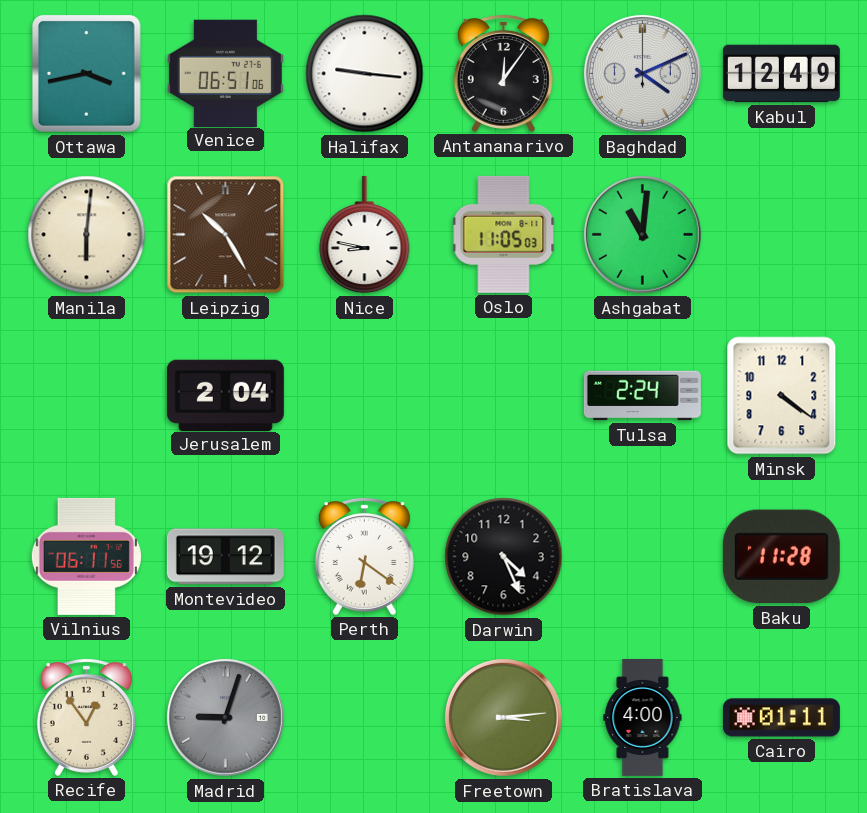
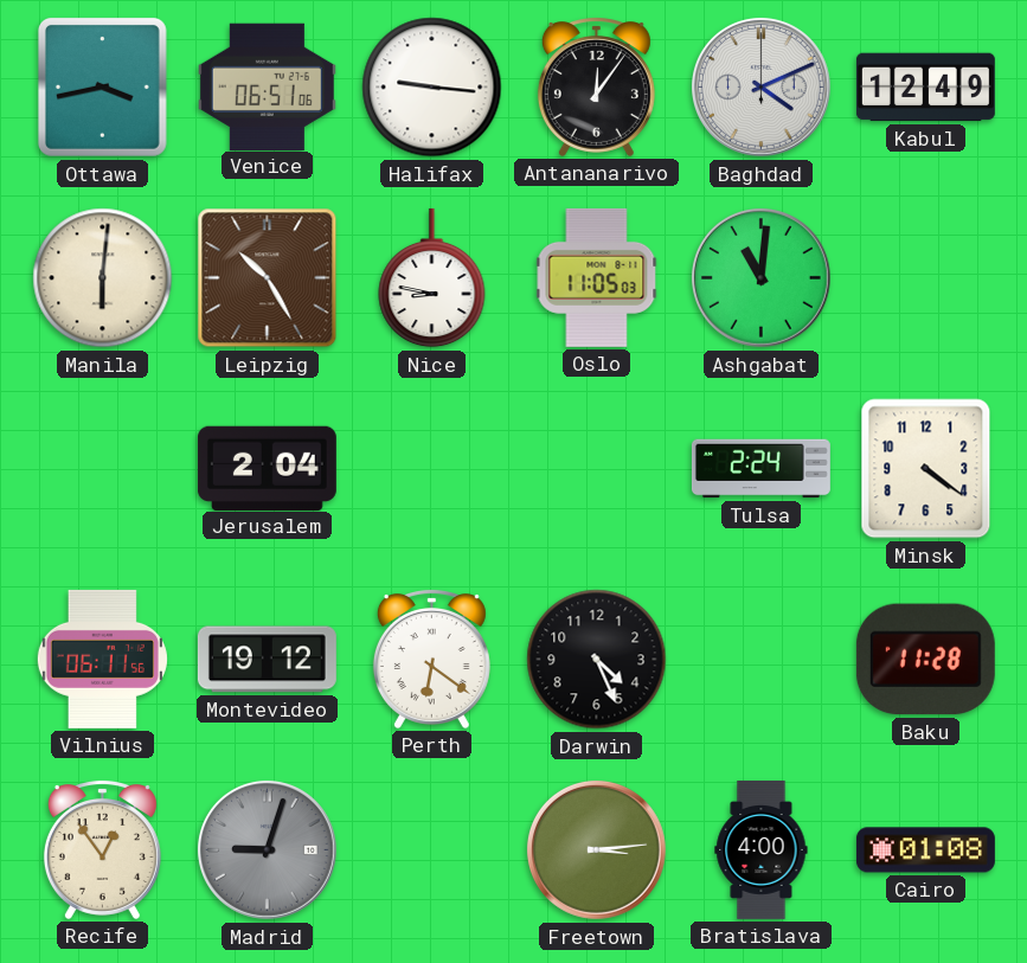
Cairo: 01:11 -> 01:08
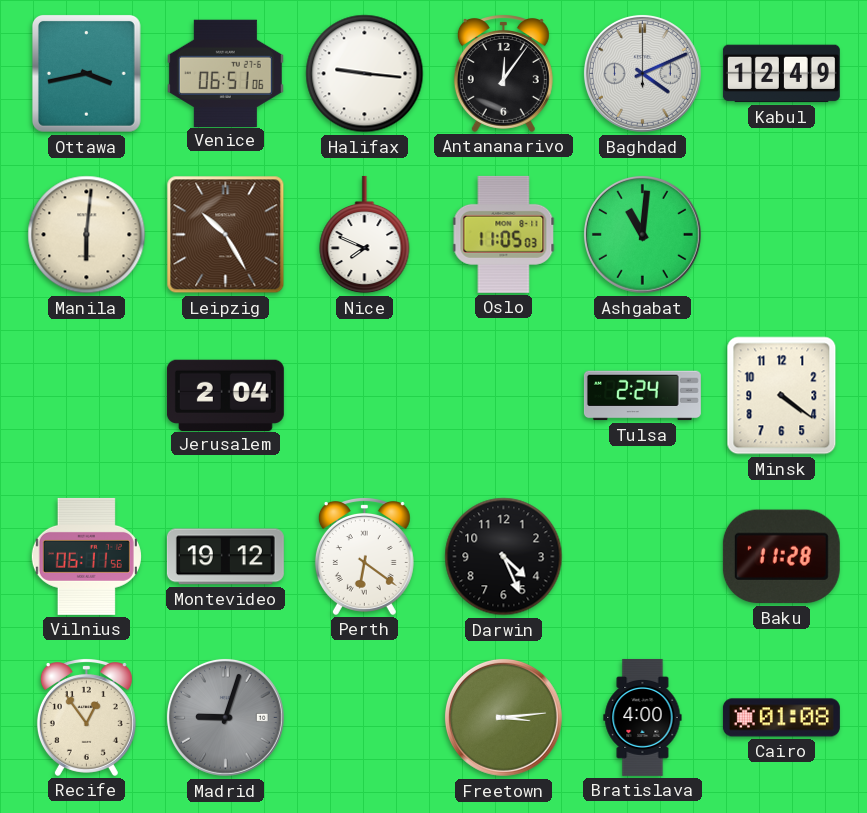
Nice: 8:47 -> 7:49
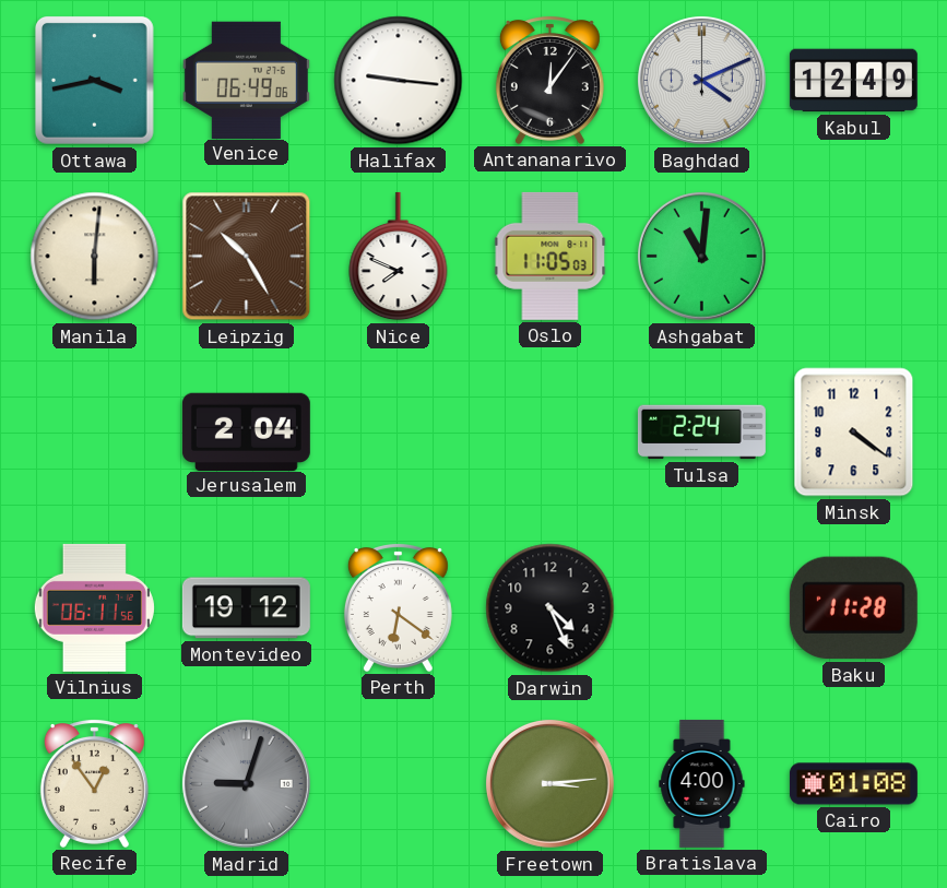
Venice: 06:51 -> 06:49
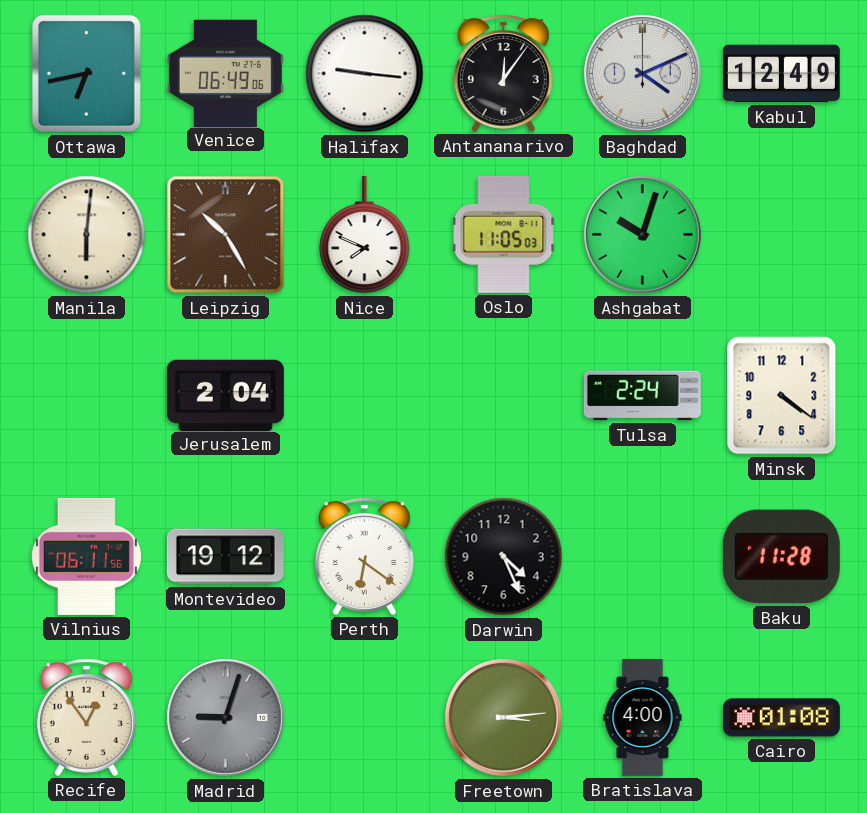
Ottawa: 3:43 -> 6:43
Ashgabat: 11:01 -> 10:03
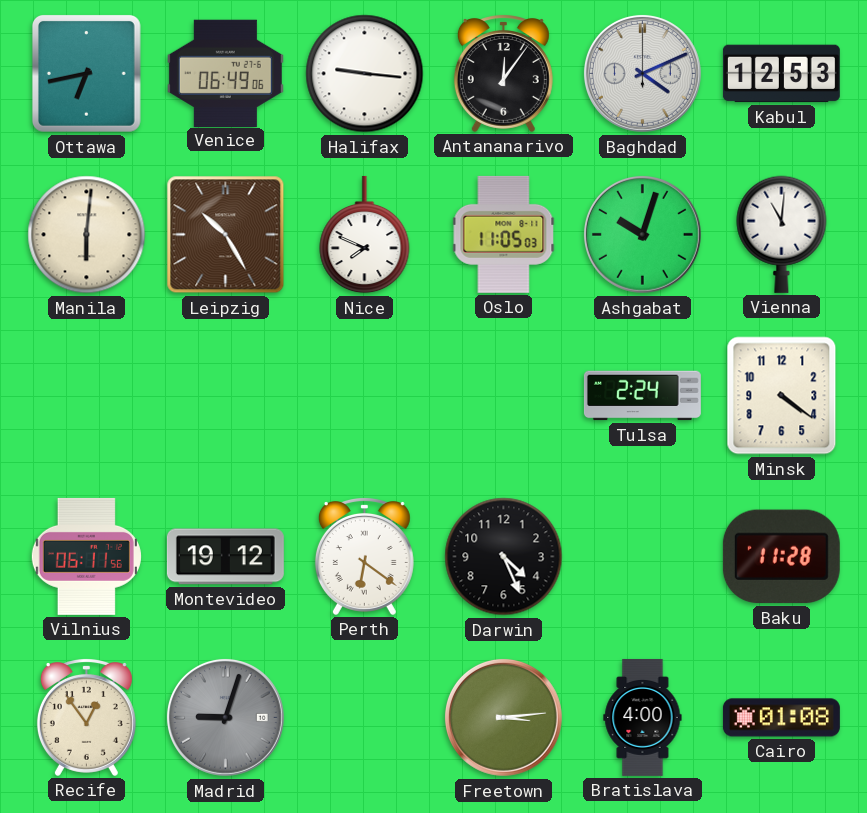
Kabul: 12:49 -> 12:53
Vienna: none -> 11:01
Jerusalem: 2:04 -> none
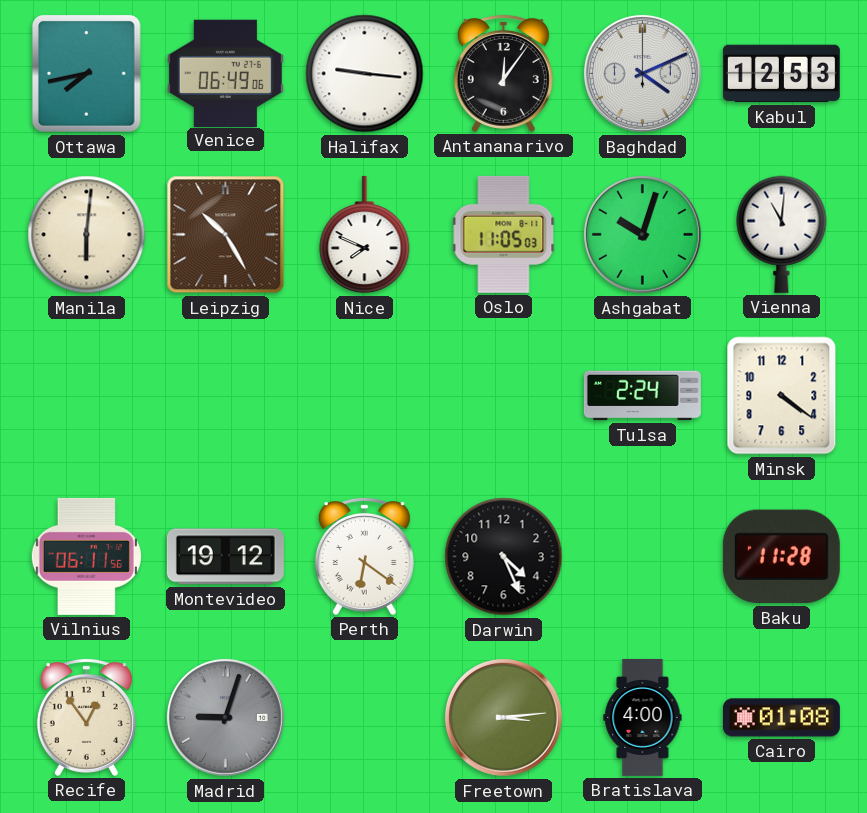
Ottawa: 6:43 -> 7:43
